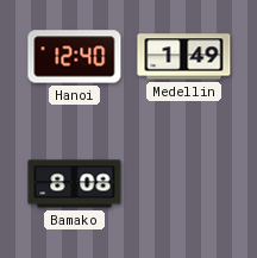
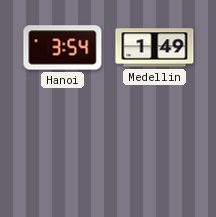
Hanoi: 12:40 -> 3:54
Bamako: 8:08 -> none
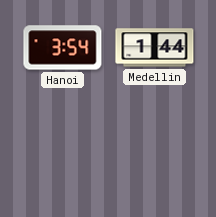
Medellin: 1:49 -> 1:44
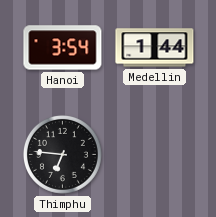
Thimphu: none -> 6:46
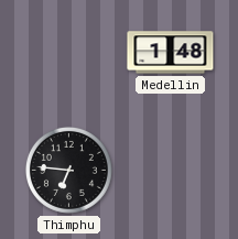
Hanoi: 3:54 -> none
Medellin: 1:44 -> 1:48
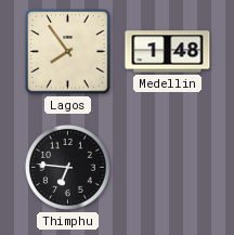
Lagos: none -> 7:54
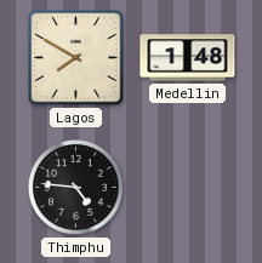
Lagos: 7:54 -> 7:50
Thimphu: 6:46 -> 4:46
